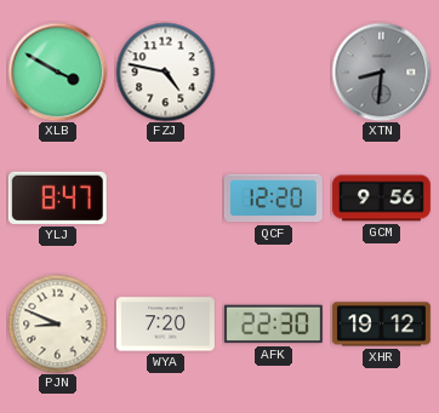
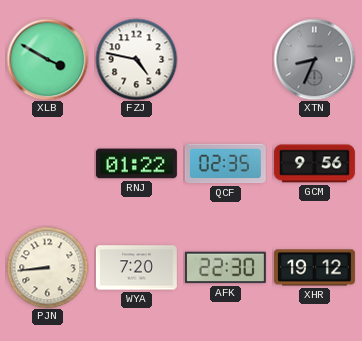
XTN: 8:31 -> 8:34
YLJ: 8:47 -> none
RNJ: none -> 01:22
QCF: 12:20 -> 02:35
PJN: 8:49 -> 8:44
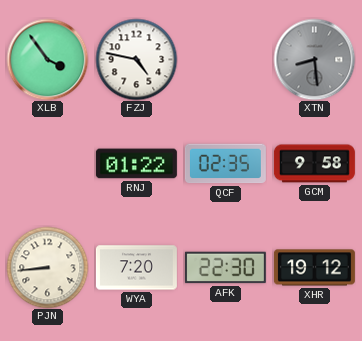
XLB: 3:50 -> 3:54
XTN: 8:34 -> 8:29
GCM: 9:56 -> 9:58
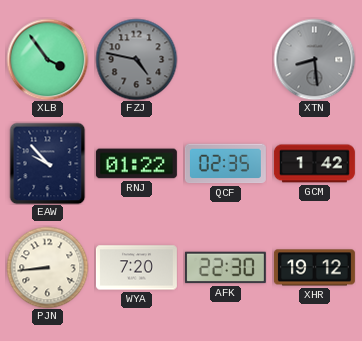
FZJ dial: white -> grey
EAW: none -> 9:53
GCM: 9:58 -> 1:42
